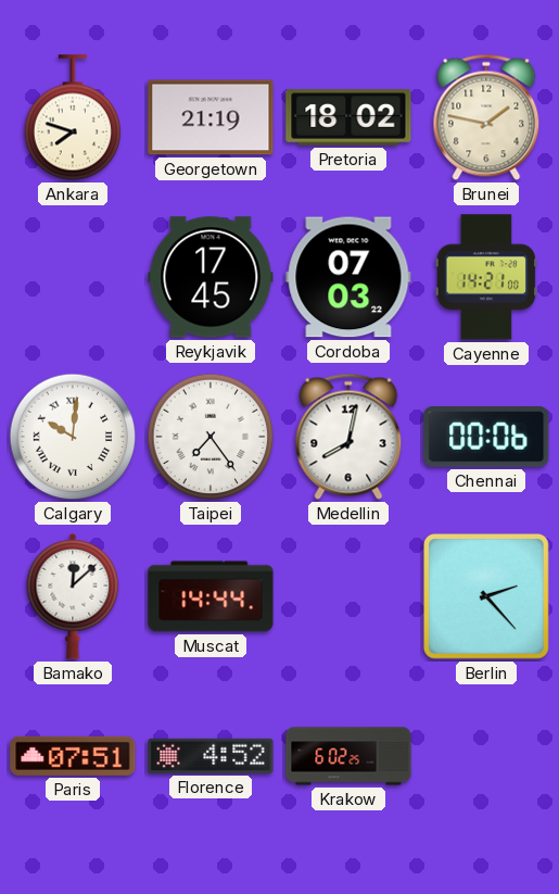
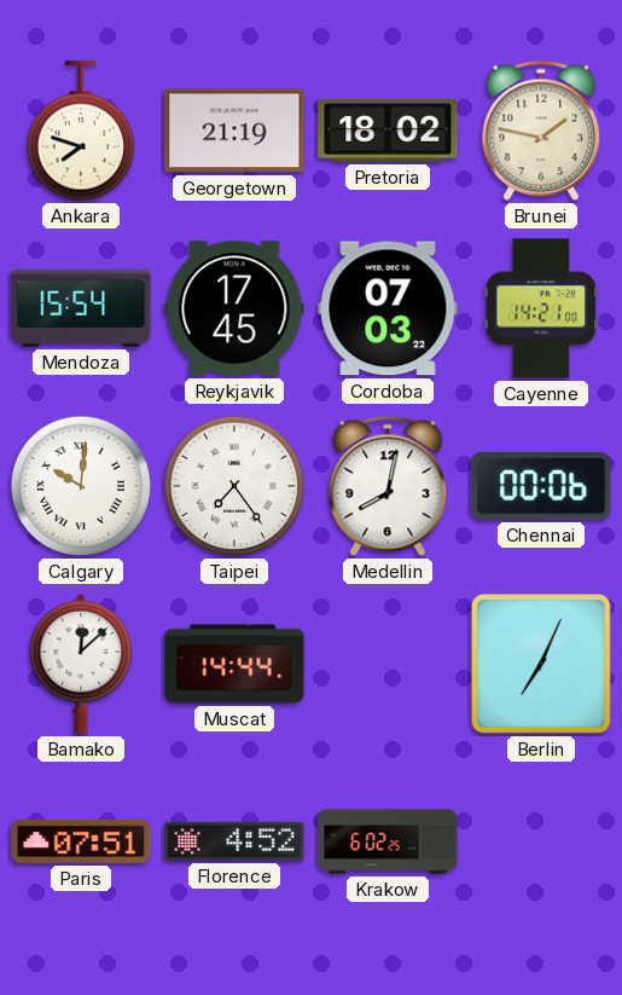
Mendoza: none -> 15:54
Berlin: 2:23 -> 7:04
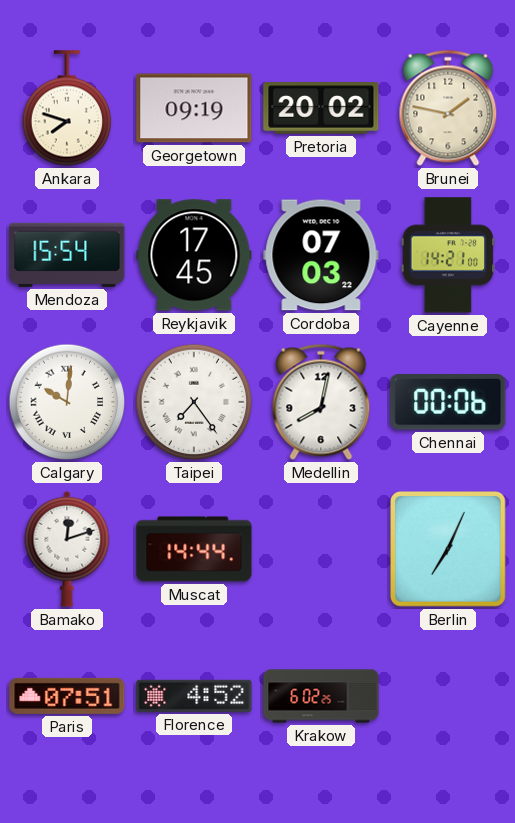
Georgetown: 21:19 -> 09:19
Pretoria: 18:02 -> 20:02
Bamako: 12:08 -> 12:12
